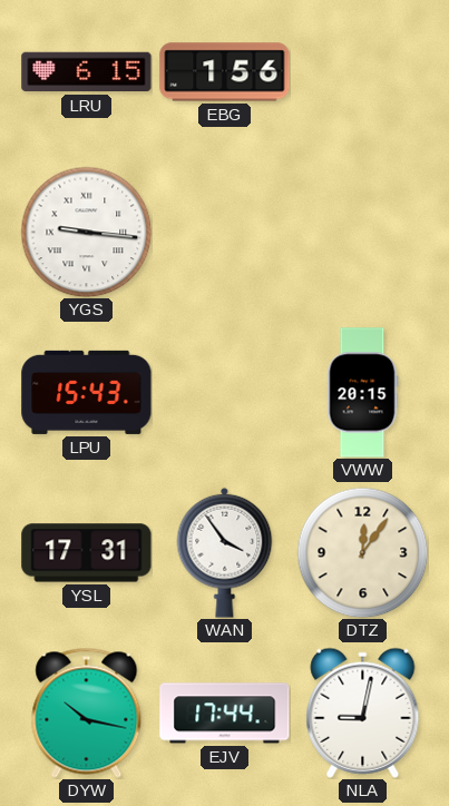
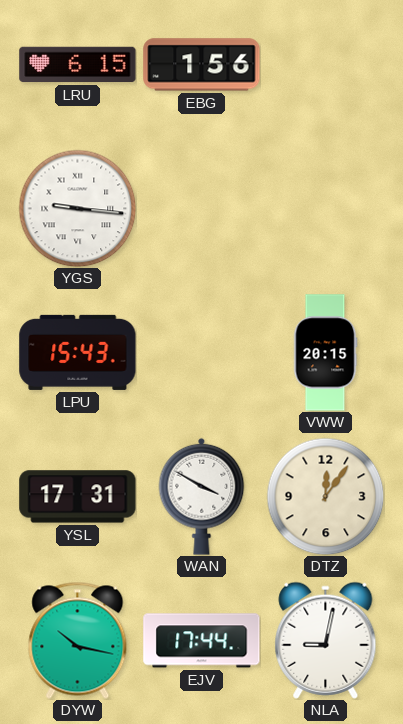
WAN: 3:54 -> 3:50
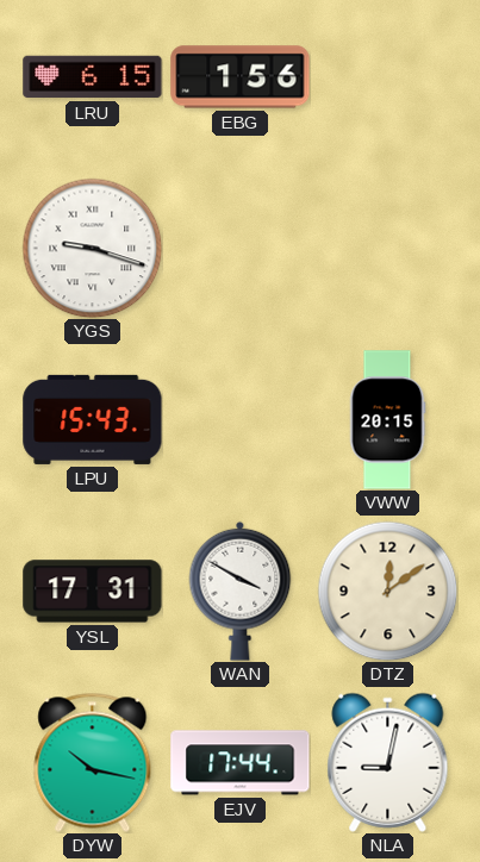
YGS: 9:16 -> 9:18
DTZ: 12:06 -> 12:09
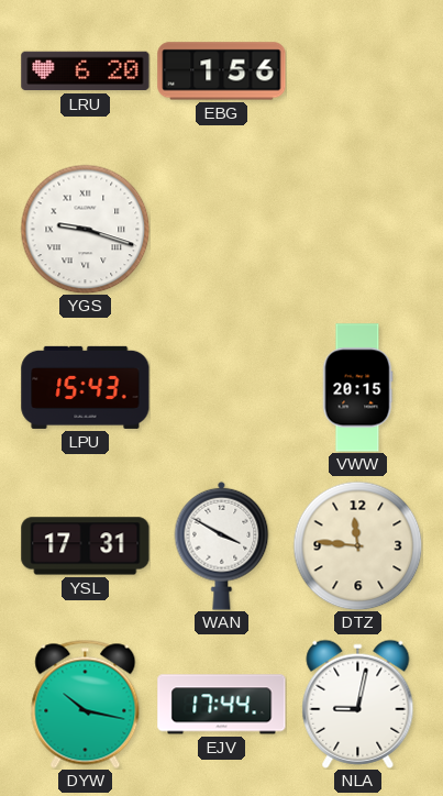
LRU: 6:15 -> 6:20
DTZ: 12:09 -> 11:46
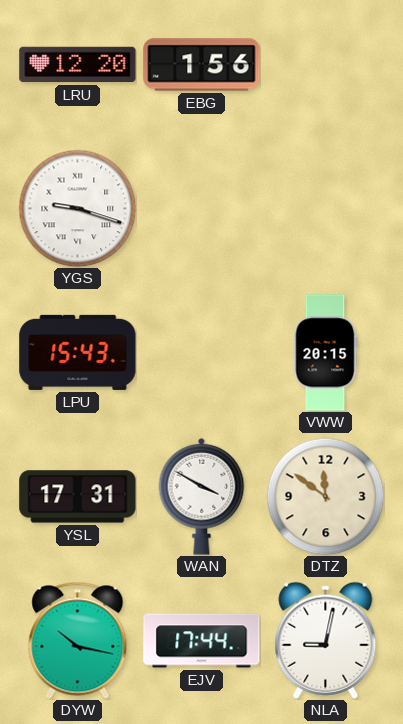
LRU: 6:20 -> 12:20
DTZ: 11:46 -> 11:51
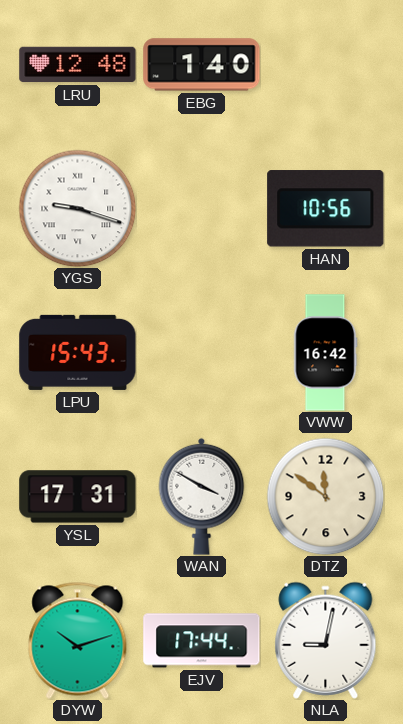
LRU: 12:20 -> 12:48
EBG: 1:56 -> 1:40
HAN: none -> 10:56
VWW: 20:15 -> 16:42
DYW: 10:17 -> 10:12
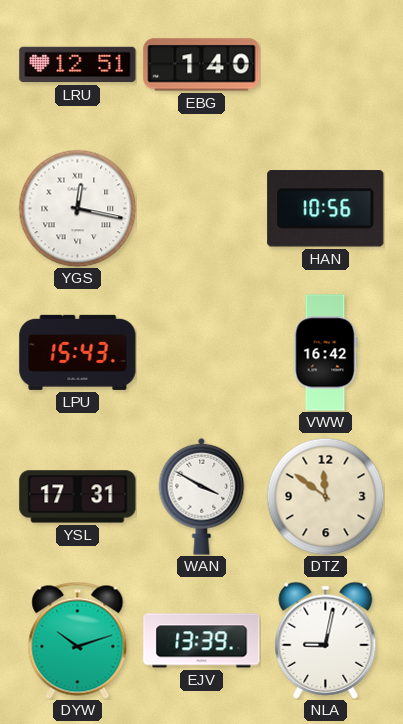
LRU: 12:48 -> 12:51
YGS: 9:18 -> 12:17
EJV: 17:44 -> 13:39
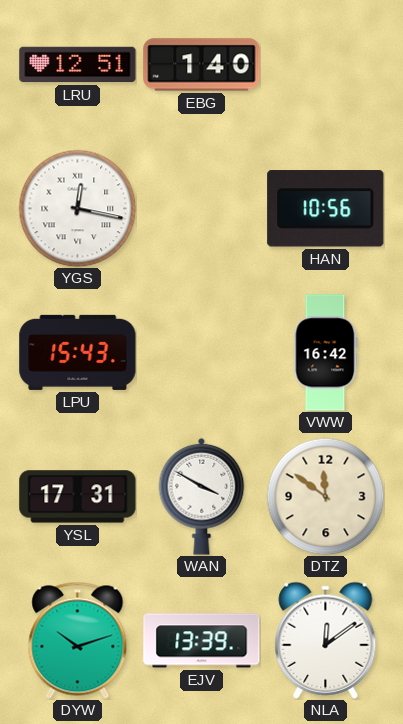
NLA: 9:02 -> 12:09
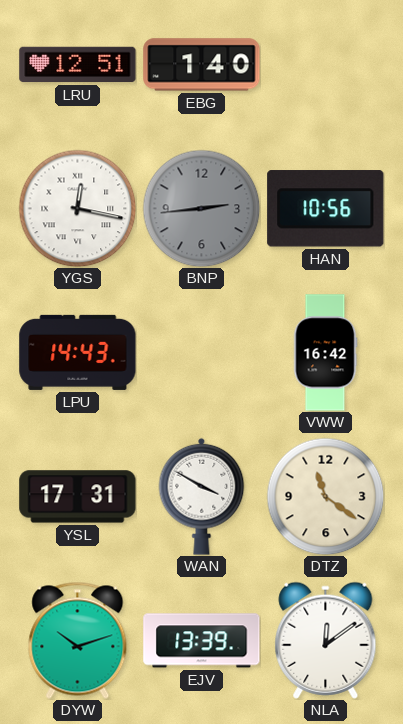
BNP: none -> 2:44
LPU: 15:43 -> 14:43
DTZ: 11:51 -> 11:21
